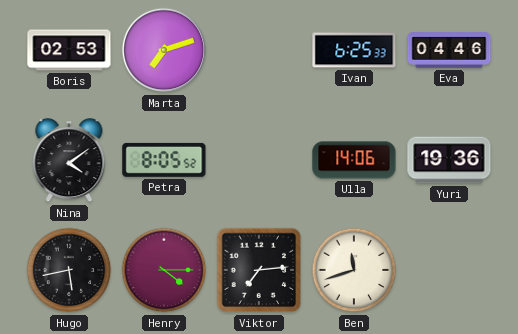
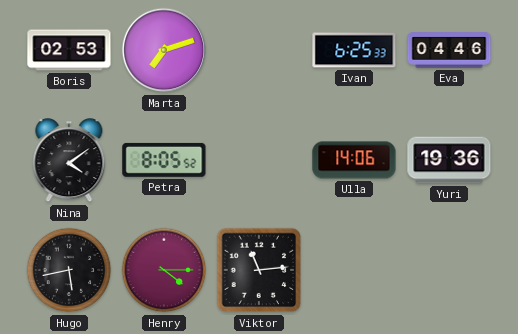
Viktor: 7:14 -> 11:14
Ben: 11:42 -> none
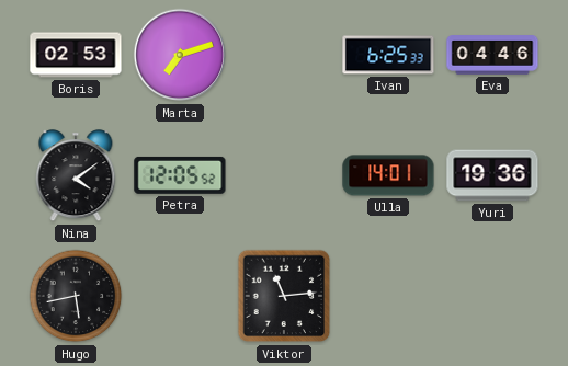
Petra: 8:05 -> 12:05
Ulla: 14:06 -> 14:01
Henry: 4:15 -> none
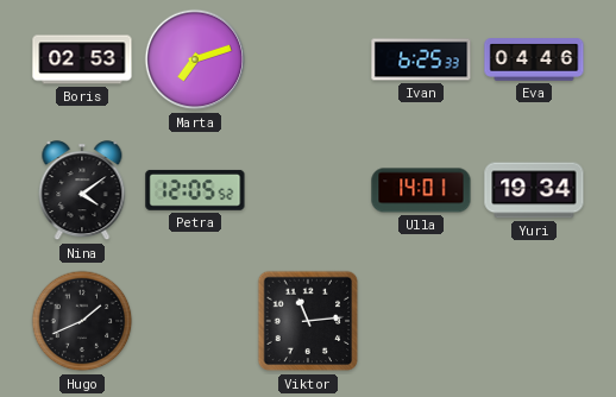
Yuri: 19:36 -> 19:34
Hugo: 5:43 -> 1:41
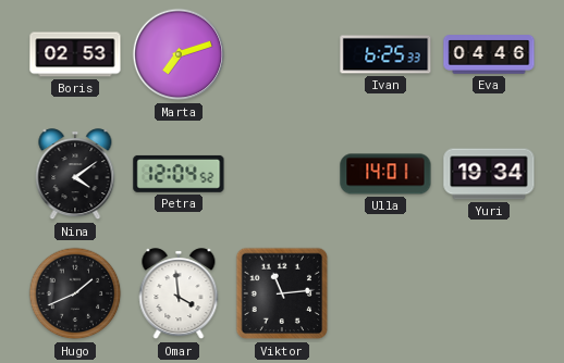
Petra: 12:05 -> 12:04
Omar: none -> 3:59
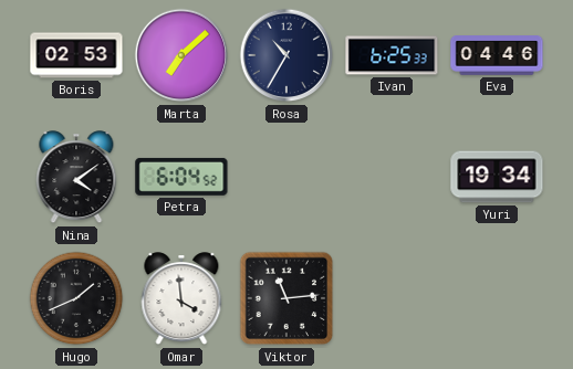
Marta: 7:12 -> 7:08
Rosa: none -> 10:35
Petra: 12:04 -> 6:04
Ulla: 14:01 -> none
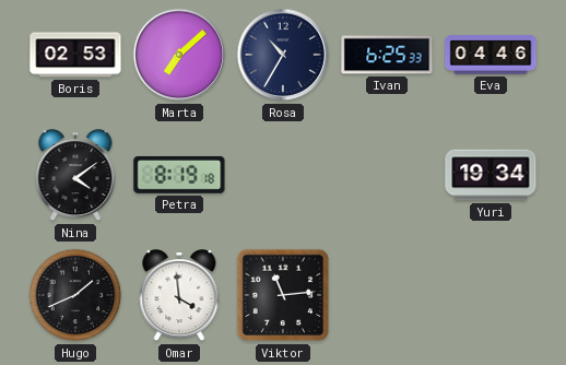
Petra: 6:04 -> 8:19
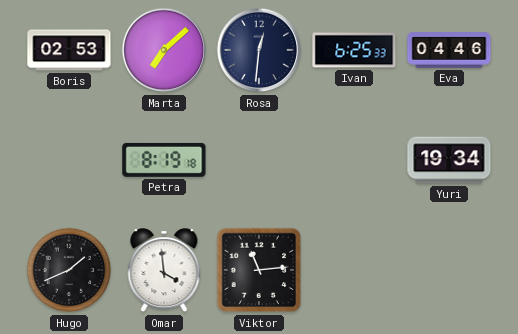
Rosa: 10:35 -> 12:31
Nina: 4:09 -> none
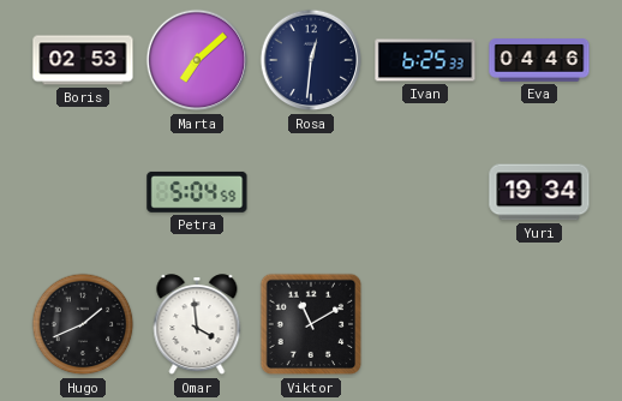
Petra: 8:19 -> 5:04
Viktor: 11:14 -> 11:10
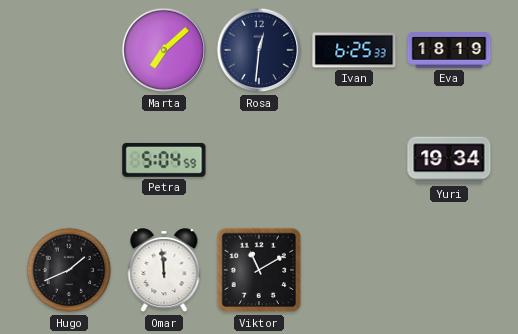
Boris: 02:53 -> none
Eva: 04:46 -> 18:19
Omar: 3:59 -> 11:59
